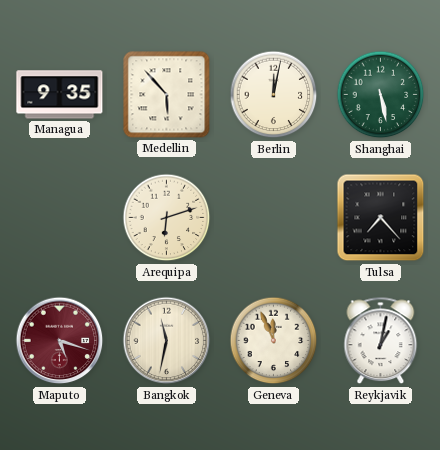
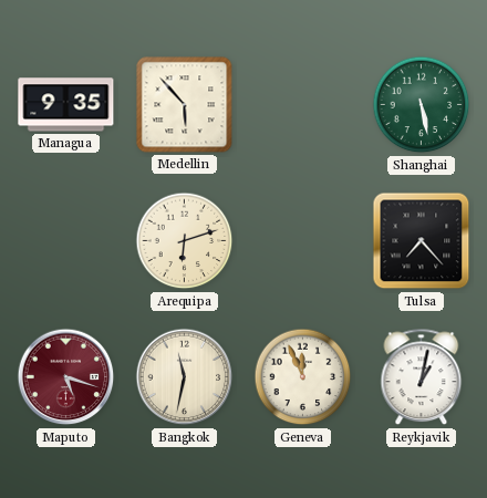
Berlin: 12:02 -> none
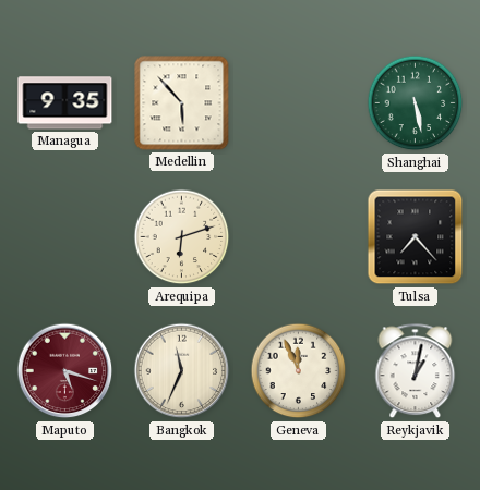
Bangkok: 11:32 -> 11:34
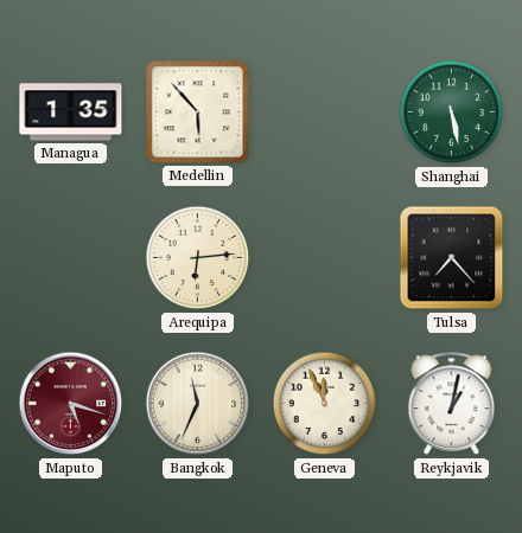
Managua: 9:35 -> 1:35
Arequipa: 6:12 -> 6:14
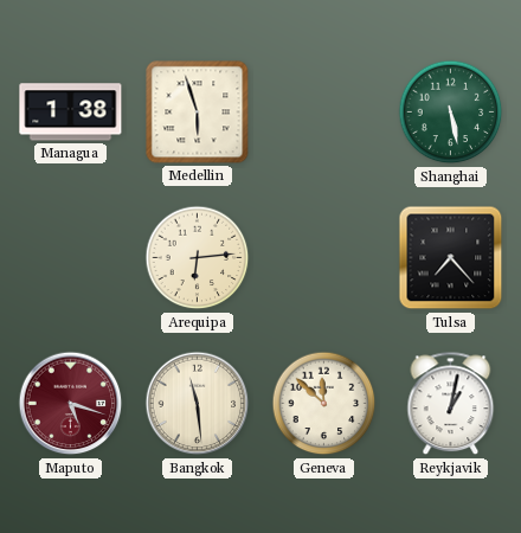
Managua: 1:35 -> 1:38
Medellin: 5:53 -> 5:57
Bangkok: 11:34 -> 11:29
Geneva: 11:56 -> 11:52
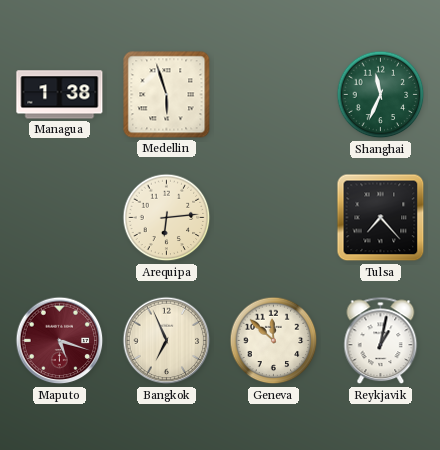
Shanghai: 5:28 -> 11:34
Bangkok: 11:29 -> 6:56
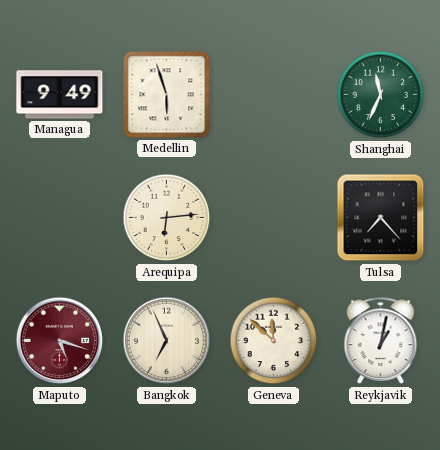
Managua: 1:38 -> 9:49
